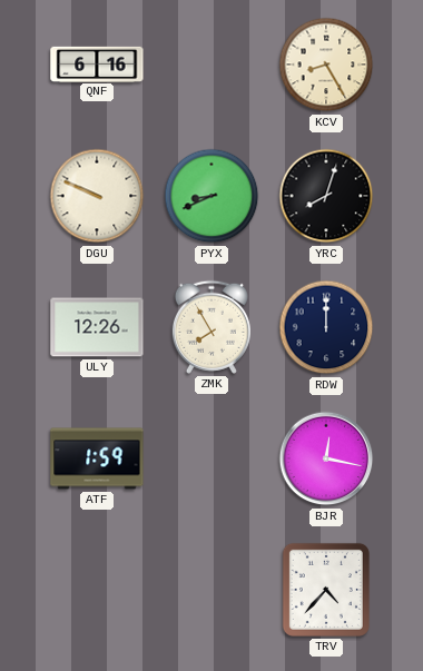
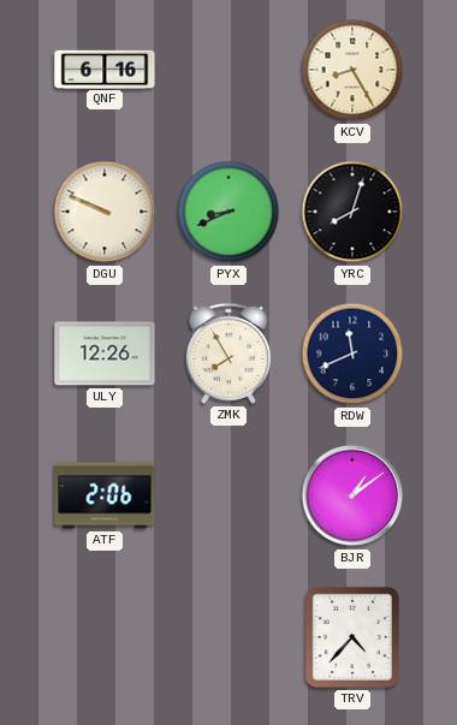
RDW: 12:00 -> 11:41
ATF: 1:59 -> 2:06
BJR: 12:17 -> 1:09
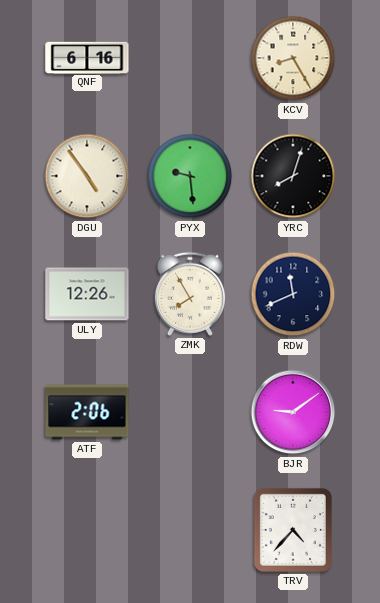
DGU: 9:49 -> 4:54
PYX: 8:41 -> 9:29
BJR: 1:09 -> 9:09
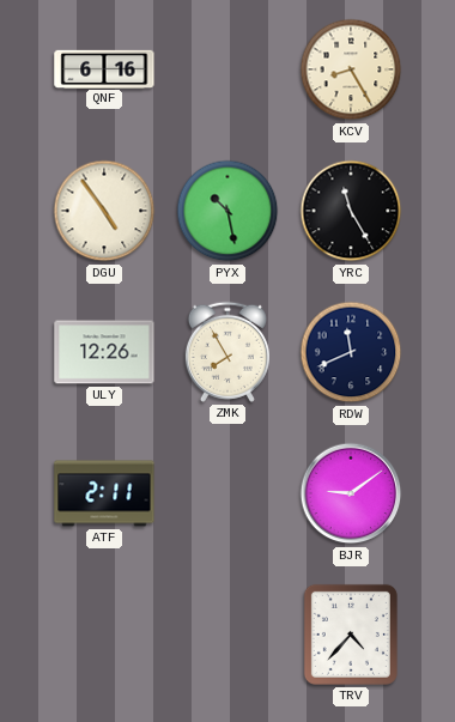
PYX: 9:29 -> 10:28
YRC: 8:03 -> 11:25
ATF: 2:06 -> 2:11
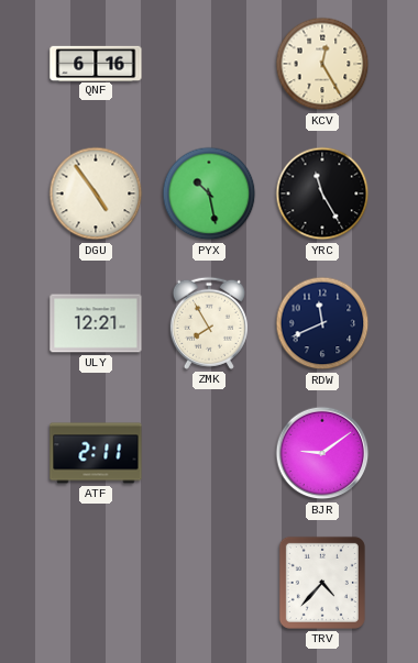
KCV: 8:25 -> 12:25
ULY: 12:26 -> 12:21
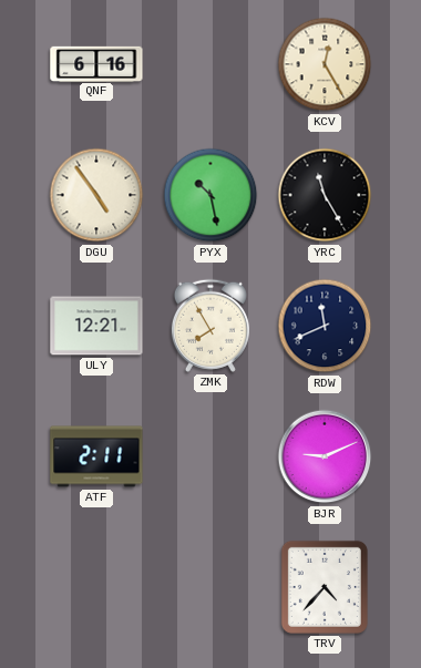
BJR: 9:09 -> 9:11
